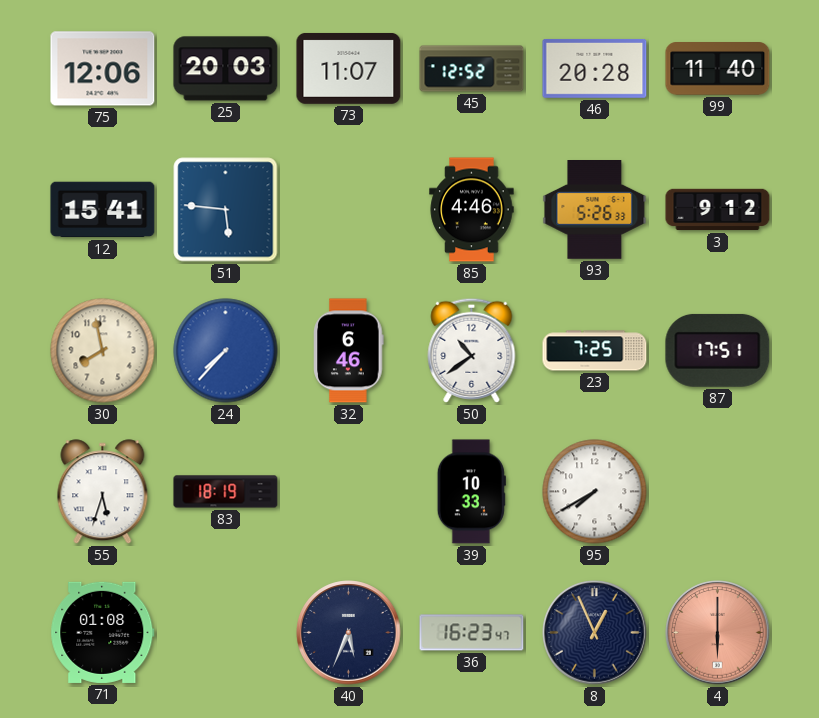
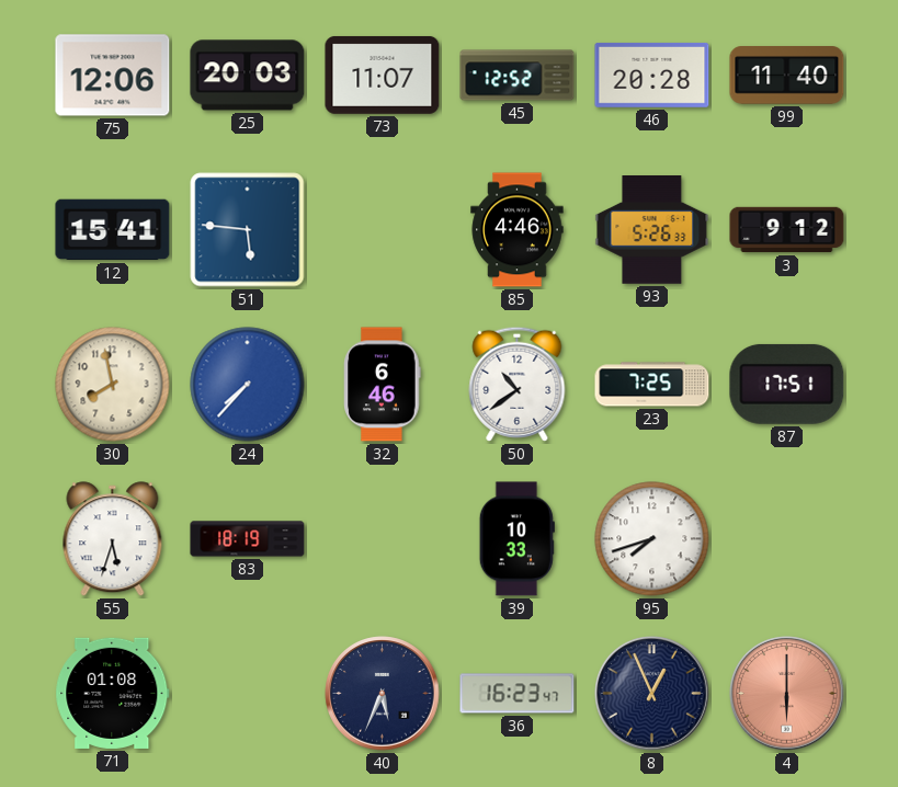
95: 7:40 -> 7:42
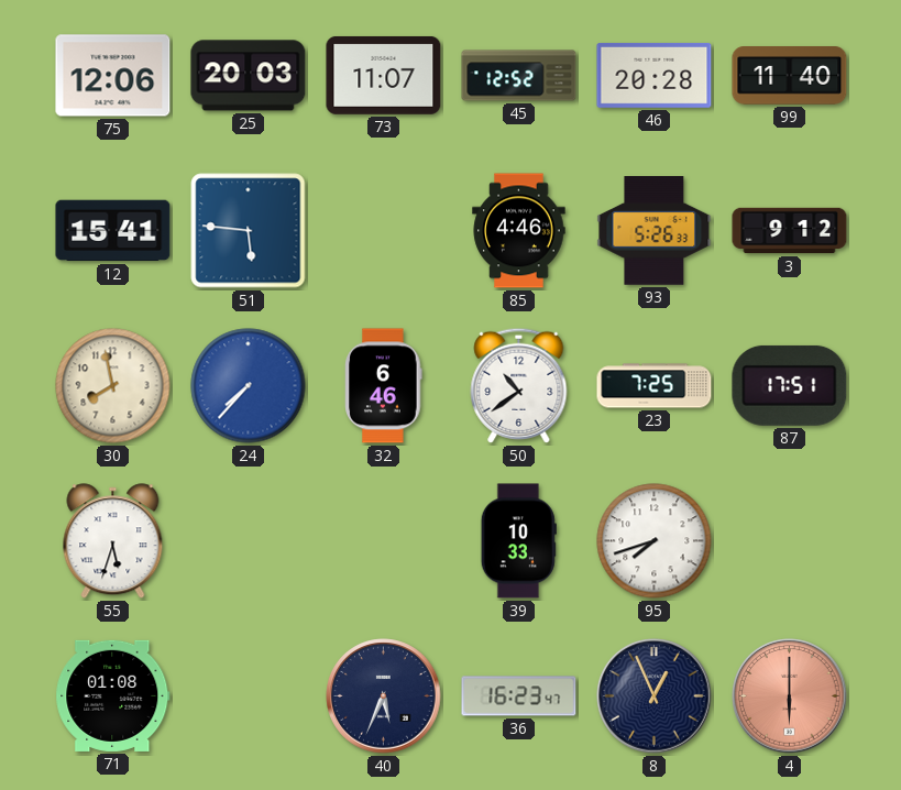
83: 18:19 -> none
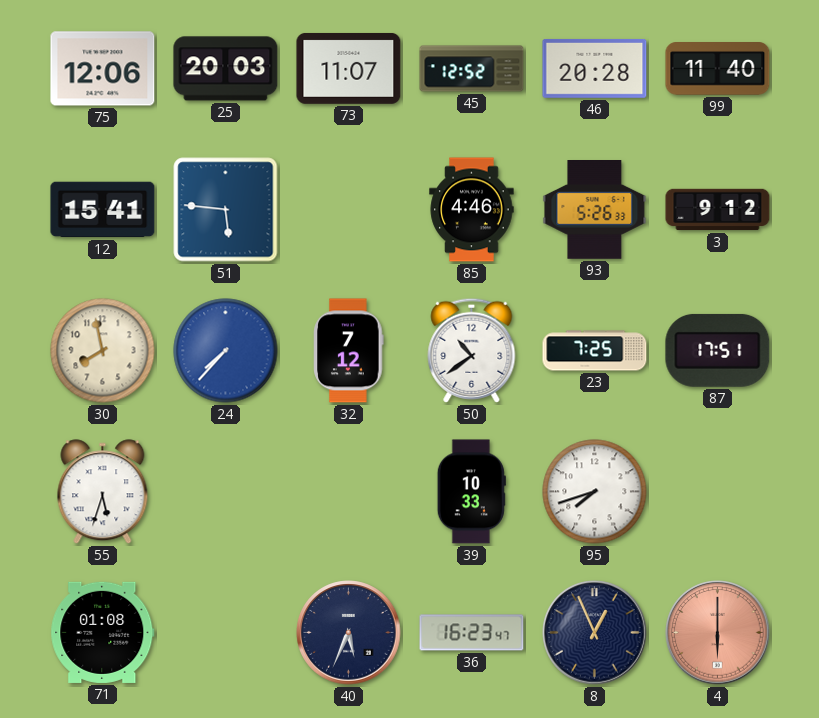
32: 6:46 -> 7:12
